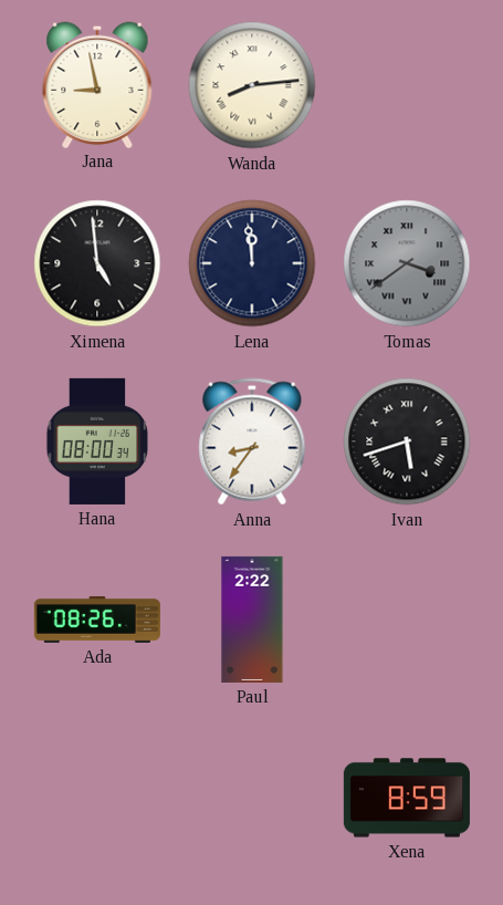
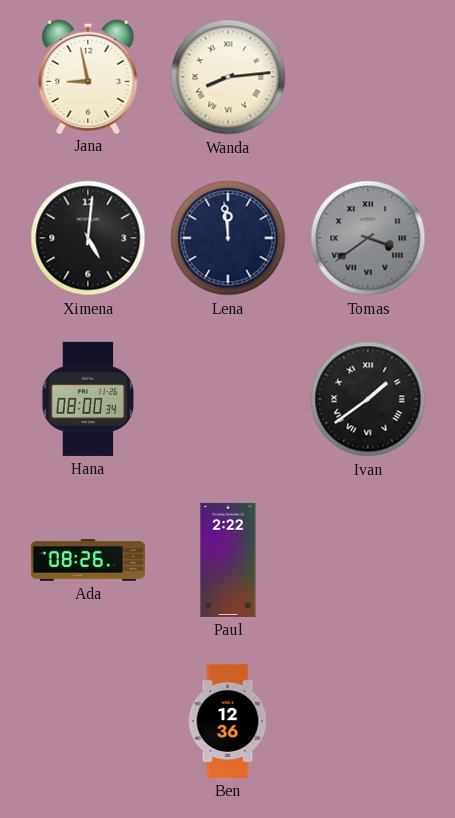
Ximena: 4:59 -> 5:01
Anna: 8:36 -> none
Ivan: 5:42 -> 1:39
Ben: none -> 12:36
Xena: 8:59 -> none
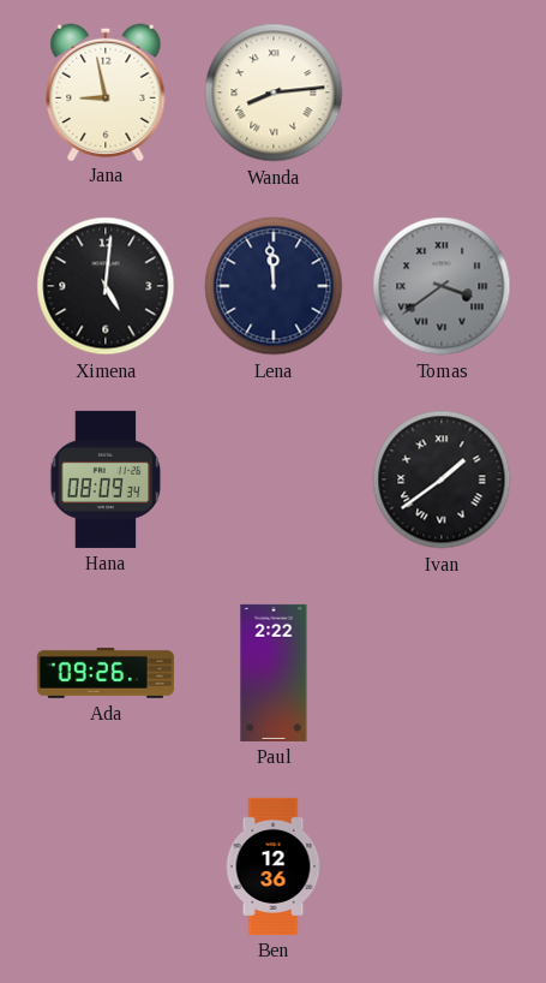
Hana: 08:00 -> 08:09
Ada: 08:26 -> 09:26
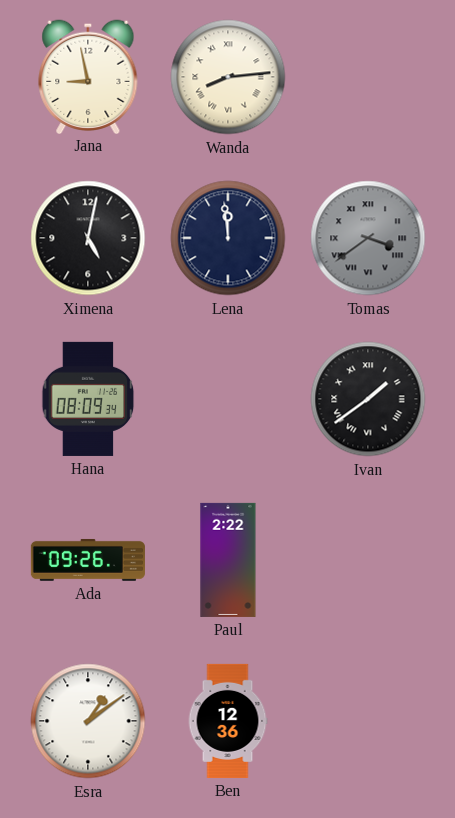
Ximena: 5:01 -> 5:02
Esra: none -> 1:09
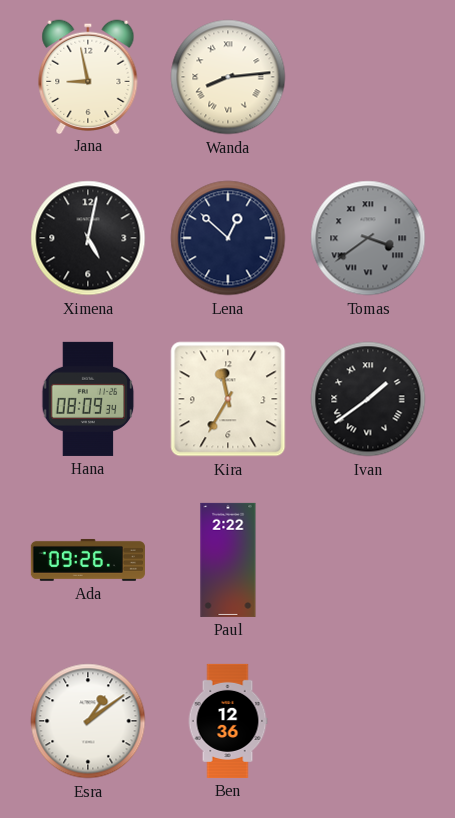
Lena: 11:59 -> 12:52
Kira: none -> 11:35
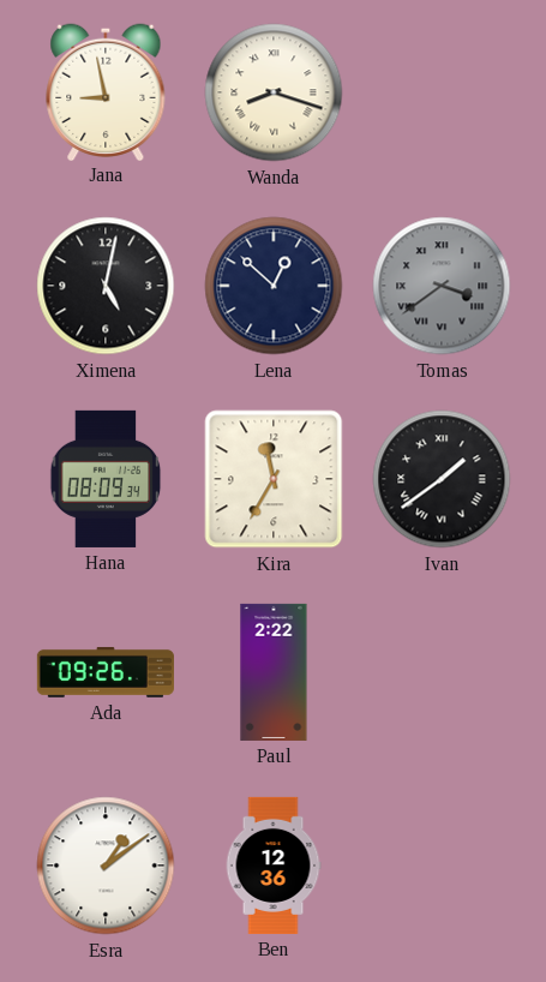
Wanda: 8:14 -> 8:18
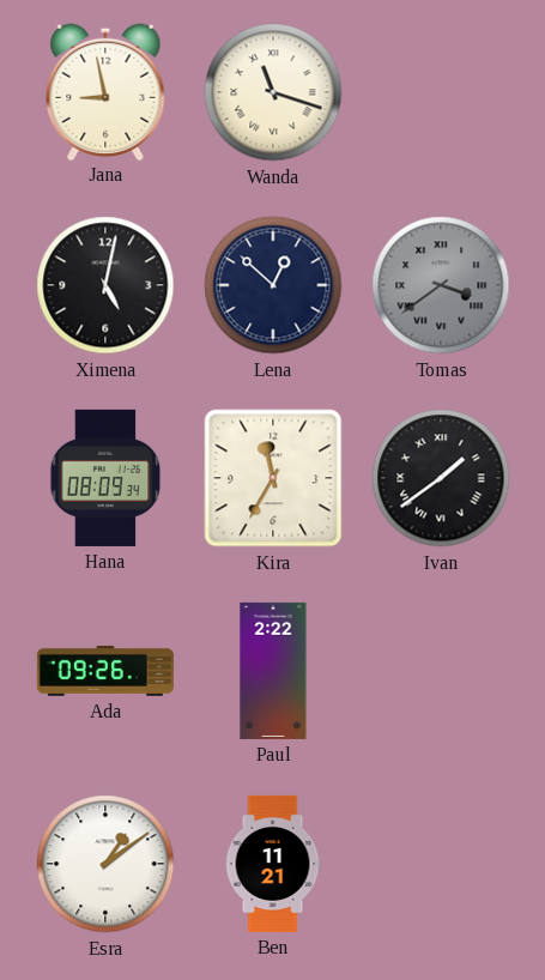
Wanda: 8:18 -> 11:18
Ben: 12:36 -> 11:21
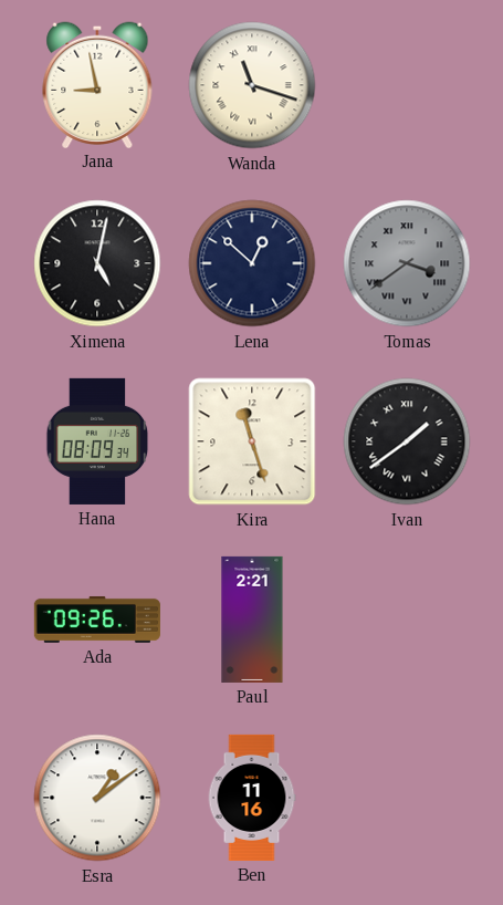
Kira: 11:35 -> 11:27
Paul: 2:22 -> 2:21
Ben: 11:21 -> 11:16
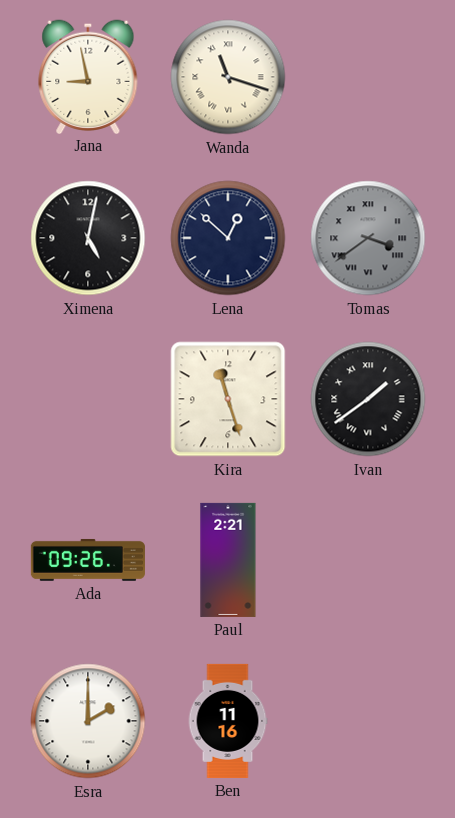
Hana: 08:09 -> none
Esra: 1:09 -> 2:00
